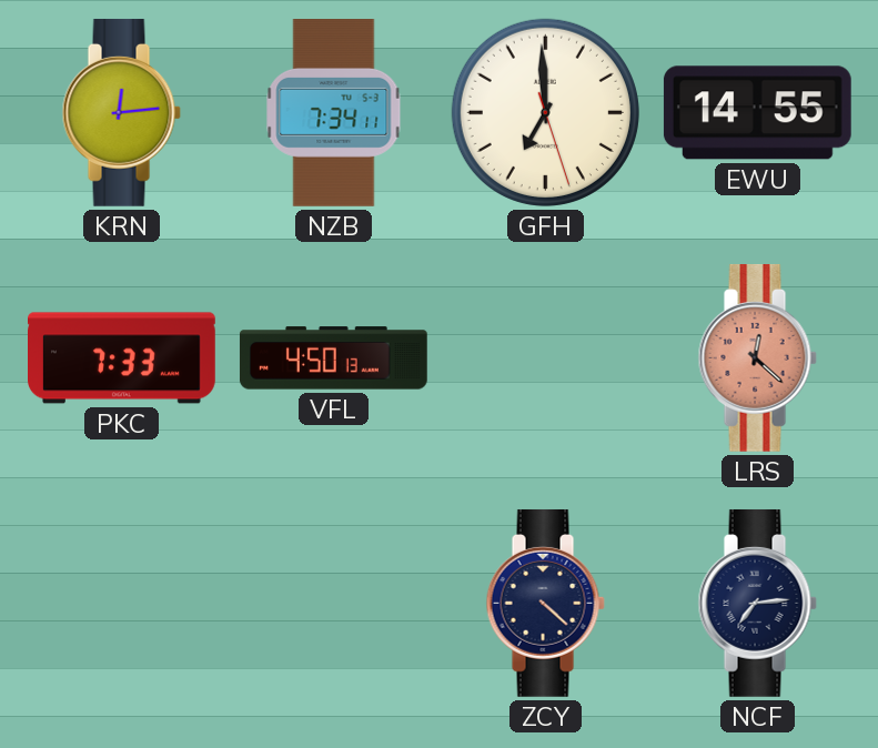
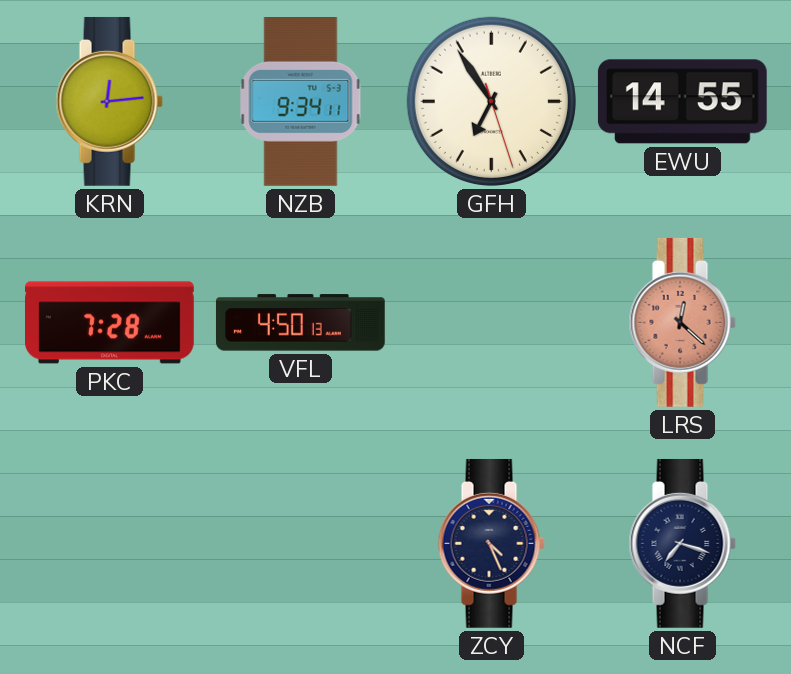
NZB: 7:34 -> 9:34
GFH: 6:59 -> 6:54
PKC: 7:33 -> 7:28
ZCY: 4:22 -> 4:26
NCF: 7:14 -> 7:18
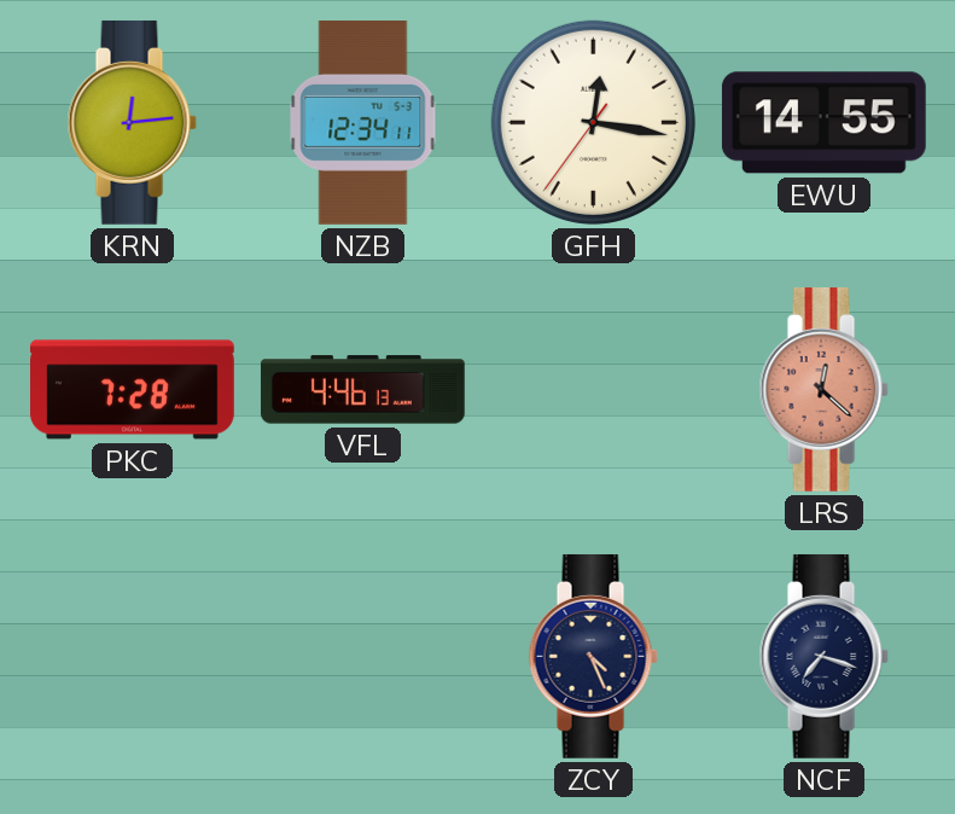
NZB: 9:34 -> 12:34
GFH: 6:54 -> 12:16
VFL: 4:50 -> 4:46
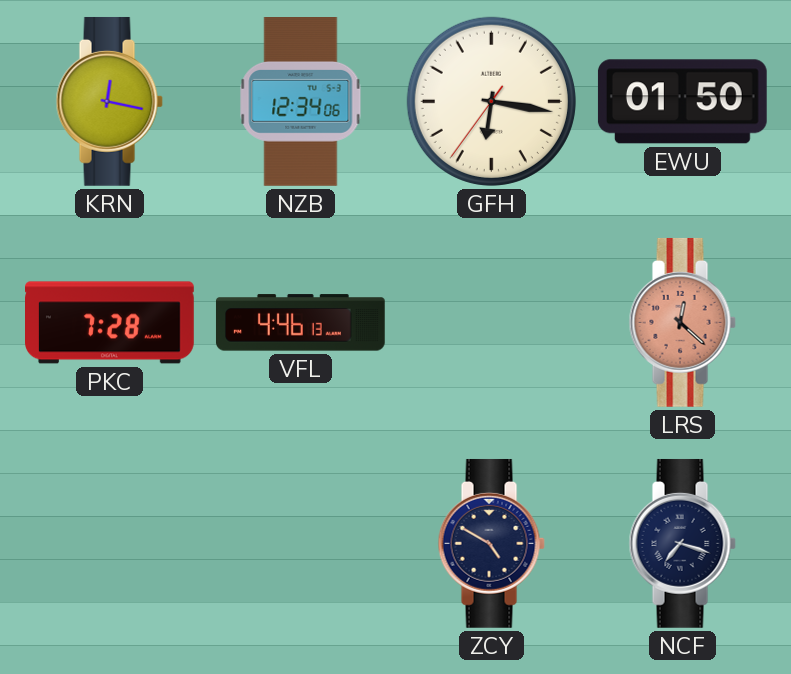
KRN: 12:14 -> 12:17
NZB: 12:34:11 -> 12:34:06
GFH: 12:16 -> 6:16
EWU: 14:55 -> 01:50
ZCY: 4:26 -> 4:50
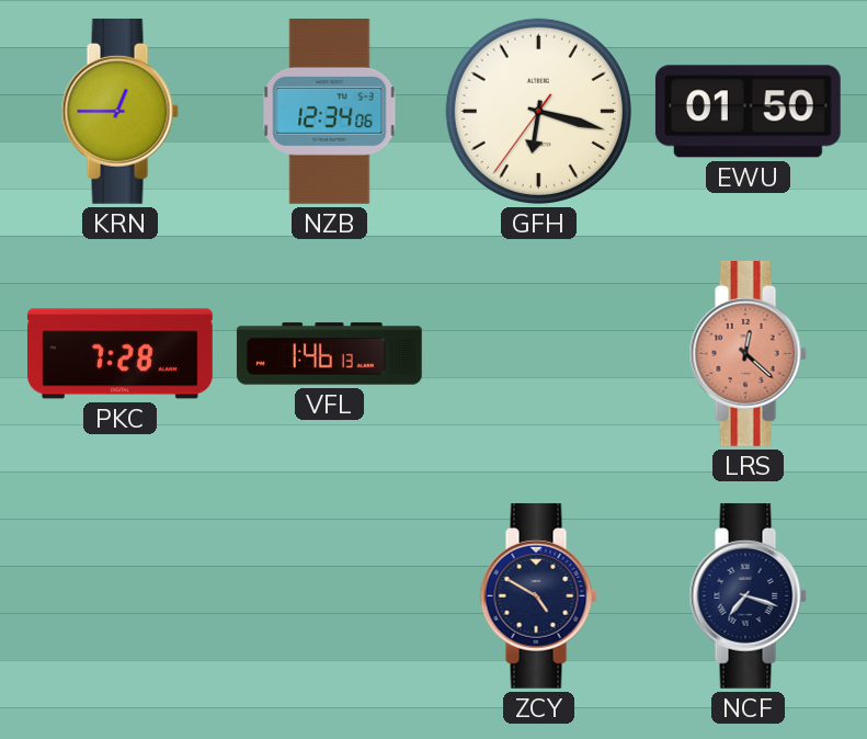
KRN: 12:17 -> 12:45
GFH: 6:16 -> 6:17
VFL: 4:46 -> 1:46
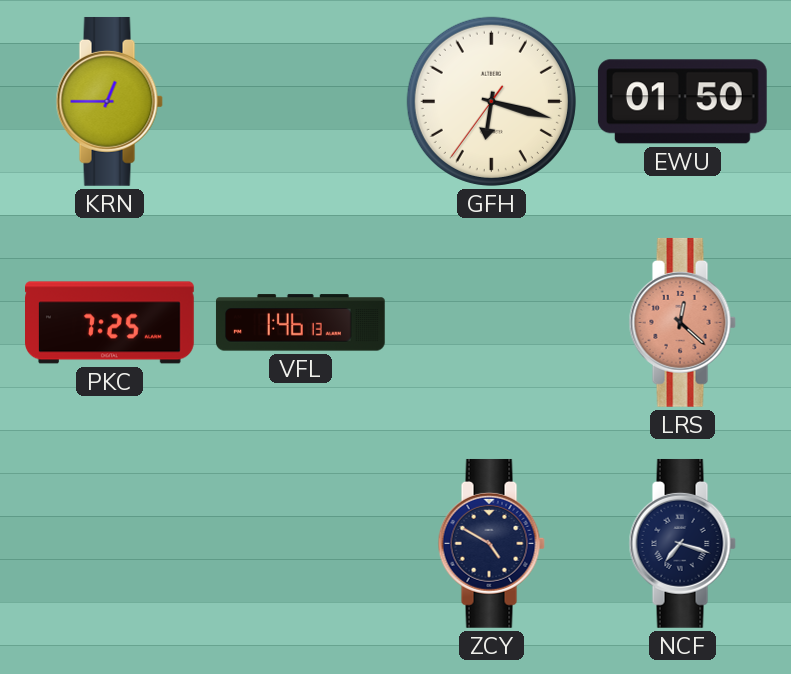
NZB: 12:34 -> none
PKC: 7:28 -> 7:25
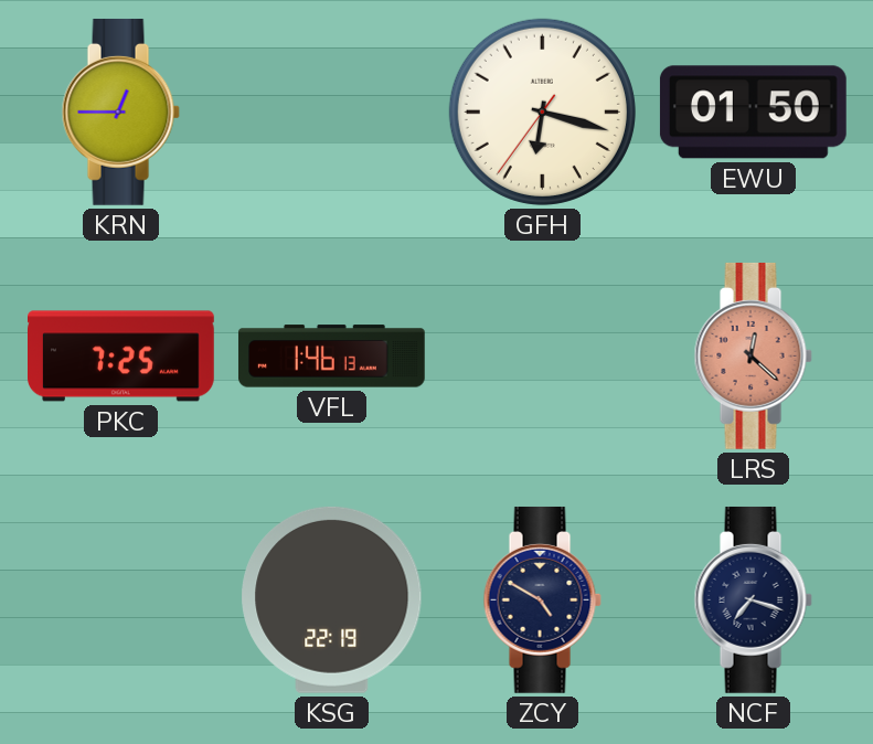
KSG: none -> 22:19
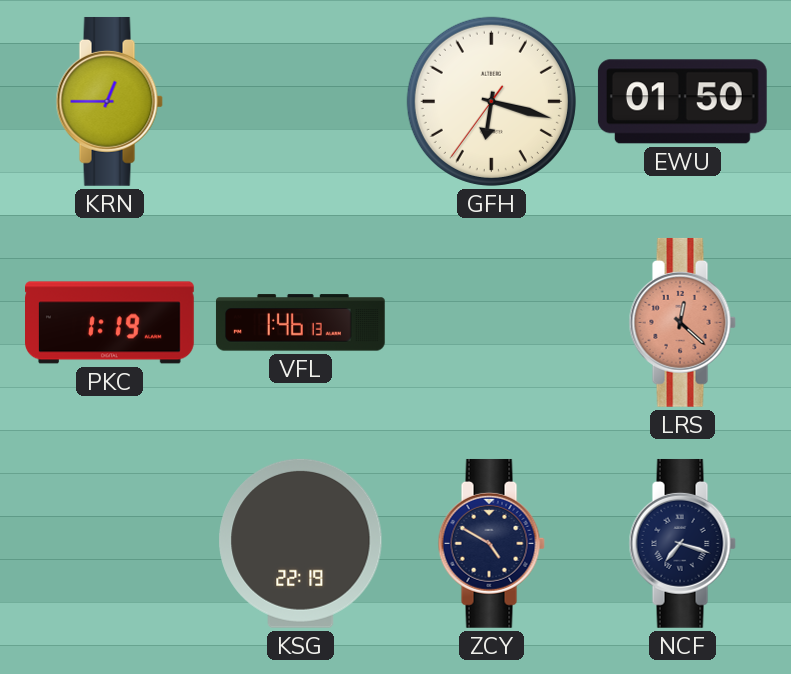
PKC: 7:25 -> 1:19
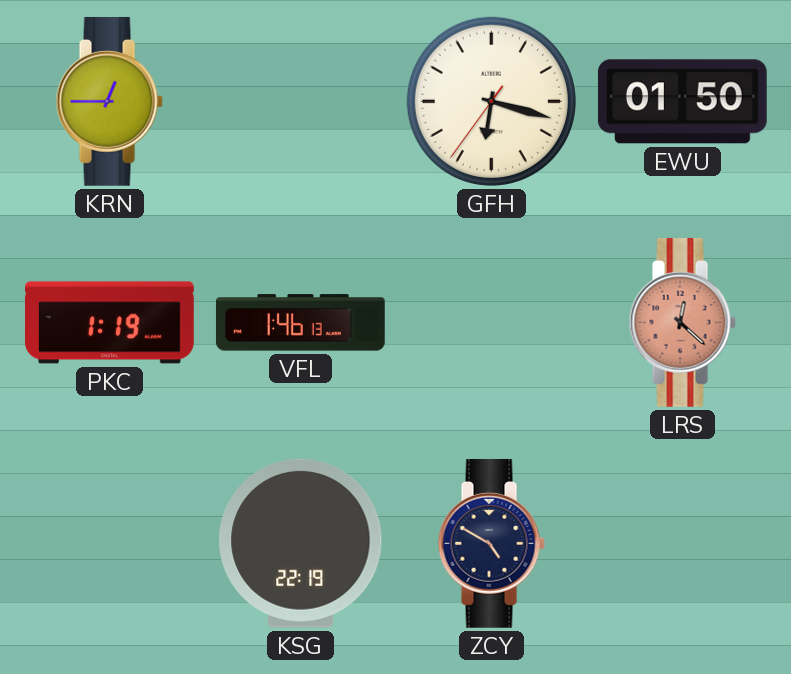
NCF: 7:18 -> none
